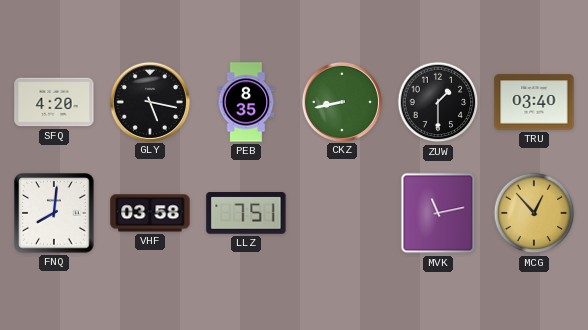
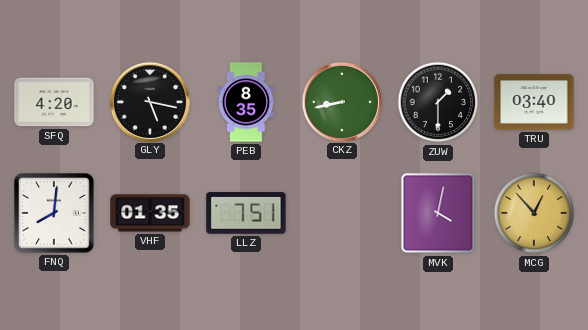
VHF: 03:58 -> 01:35
MVK: 11:13 -> 4:02
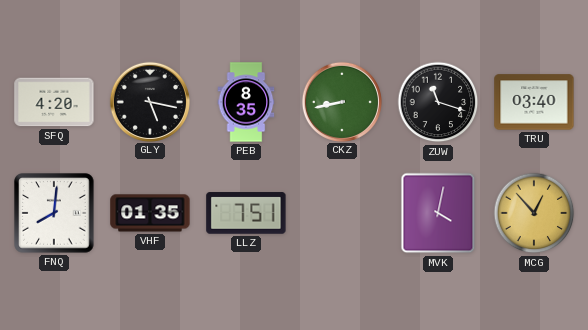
ZUW: 1:30 -> 11:18
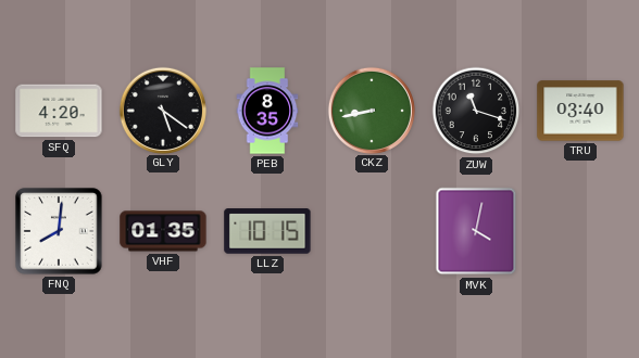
GLY: 5:17 -> 5:21
LLZ: 7:51 -> 10:15
MCG: 12:53 -> none
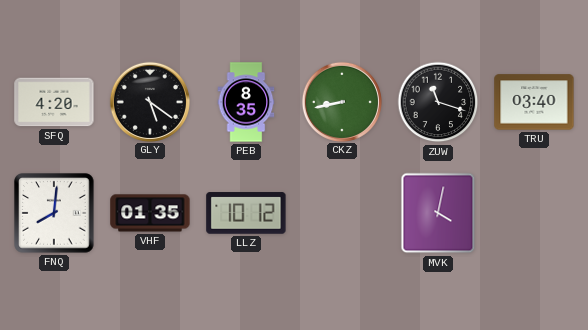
LLZ: 10:15 -> 10:12
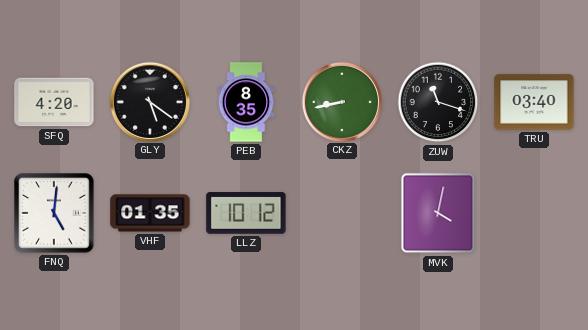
FNQ: 8:01 -> 5:01
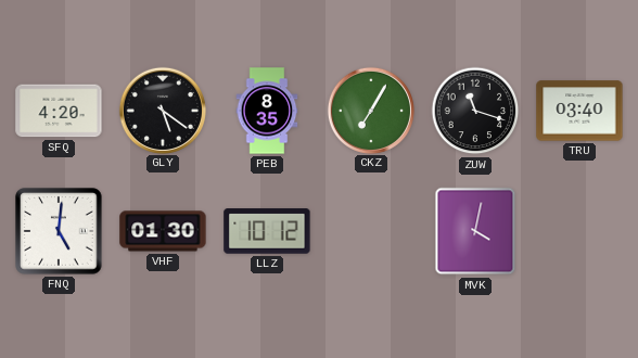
CKZ: 8:43 -> 7:05
VHF: 01:35 -> 01:30
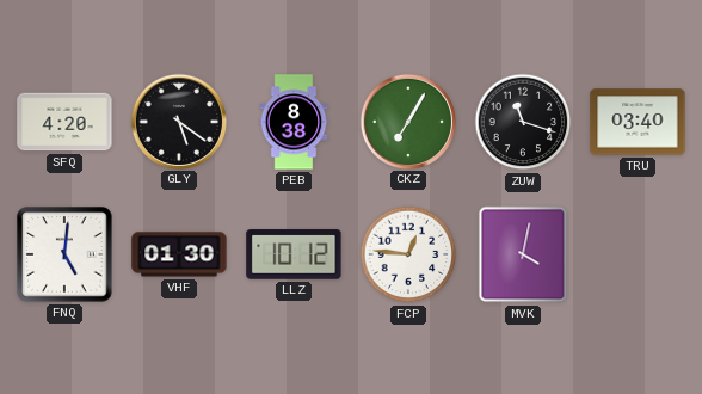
PEB: 8:35 -> 8:38
FCP: none -> 12:46
